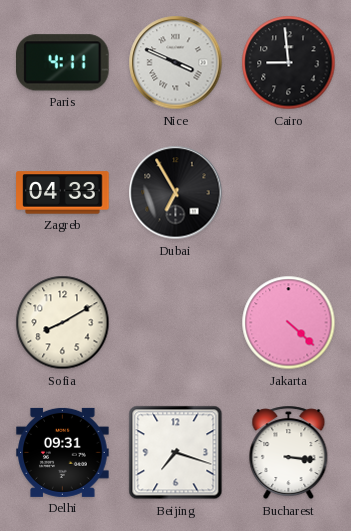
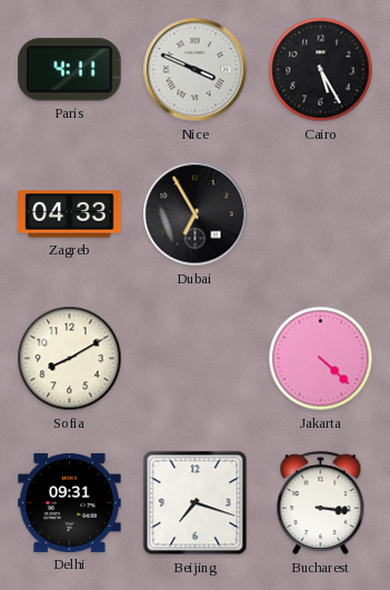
Cairo: 8:59 -> 5:25
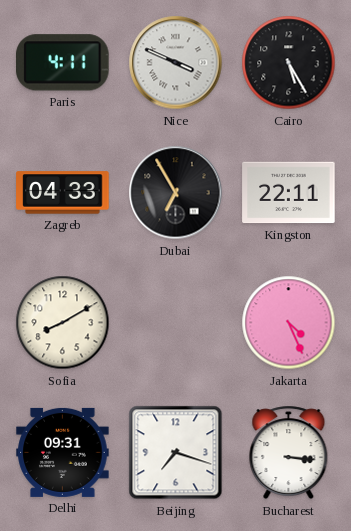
Kingston: none -> 22:11
Jakarta: 4:22 -> 4:26
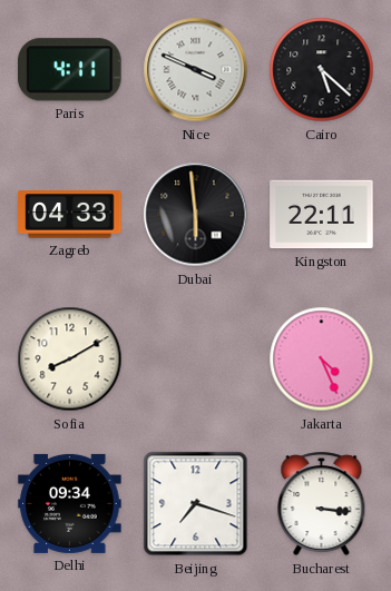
Cairo: 5:25 -> 5:22
Dubai: 6:55 -> 5:59
Delhi: 09:31 -> 09:34
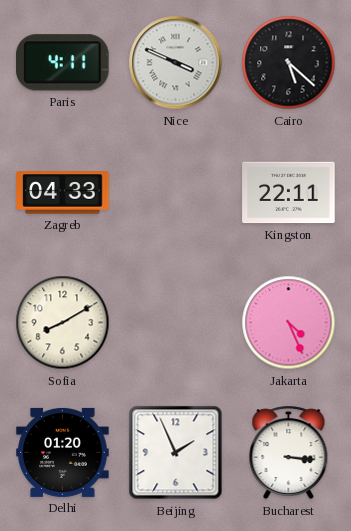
Dubai: 5:59 -> none
Delhi: 09:34 -> 01:20
Beijing: 7:18 -> 1:56
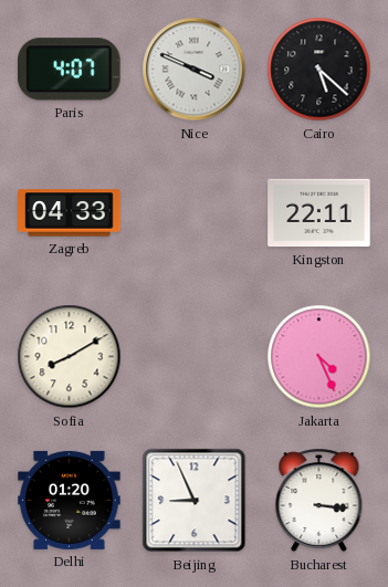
Paris: 4:11 -> 4:07
Beijing: 1:56 -> 8:56
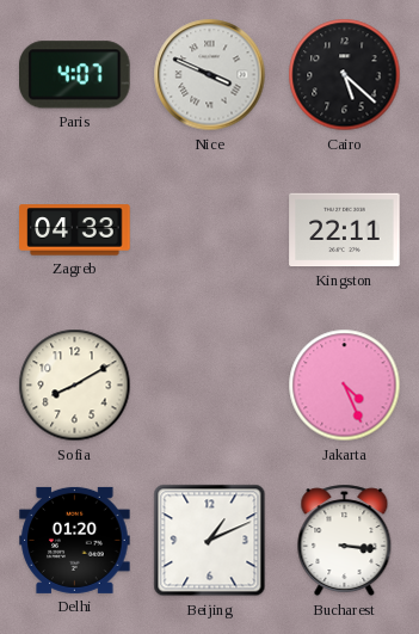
Beijing: 8:56 -> 1:11
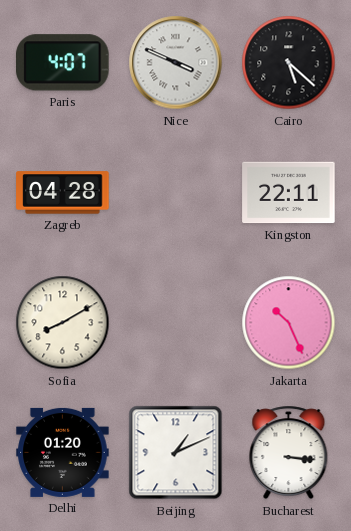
Zagreb: 04:33 -> 04:28
Jakarta: 4:26 -> 10:26
